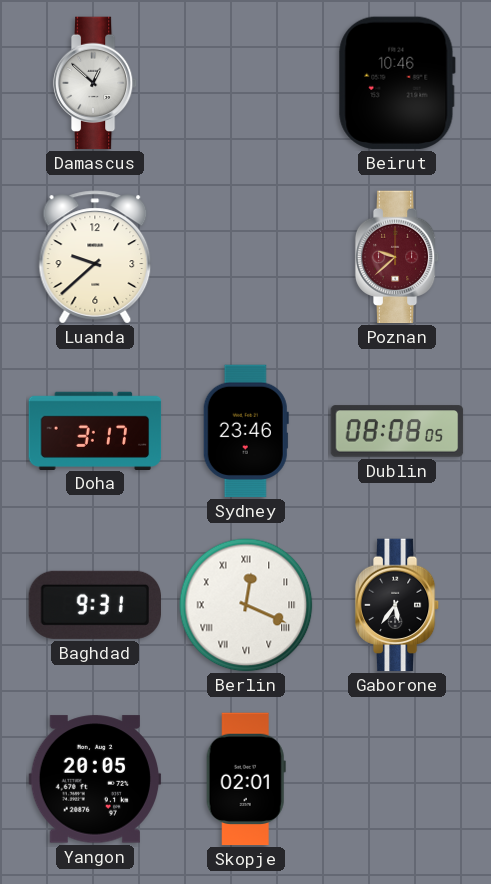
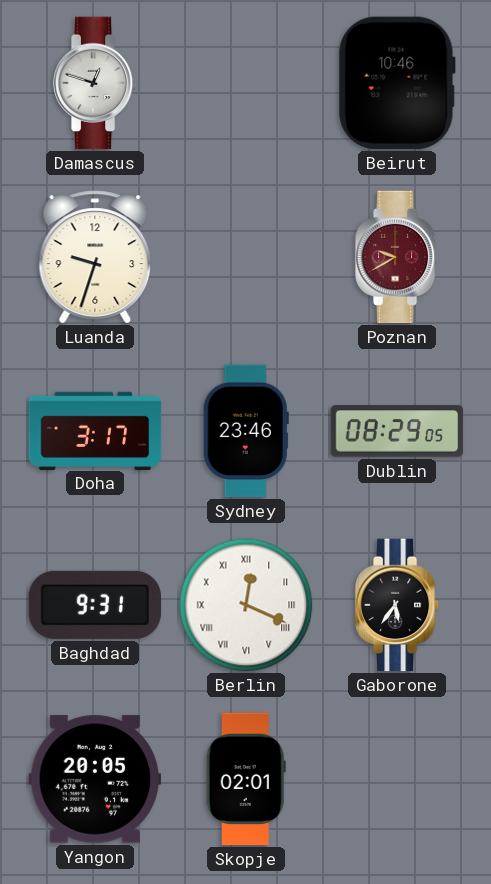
Damascus: 12:52 -> 12:48
Luanda: 9:38 -> 9:33
Poznan: 9:38 -> 9:40
Dublin: 08:08 -> 08:29
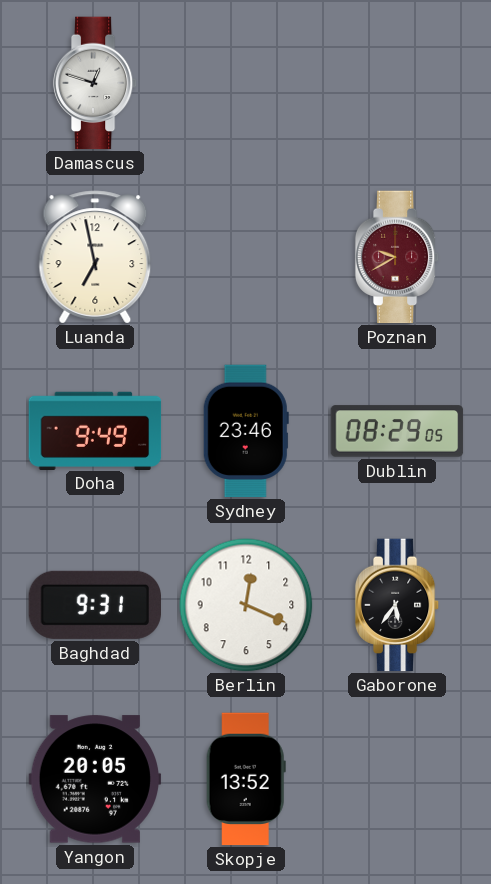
Beirut: 10:46 -> none
Luanda: 9:33 -> 6:58
Doha: 3:17 -> 9:49
Berlin numerals: Roman -> Arabic
Skopje: 02:01 -> 13:52
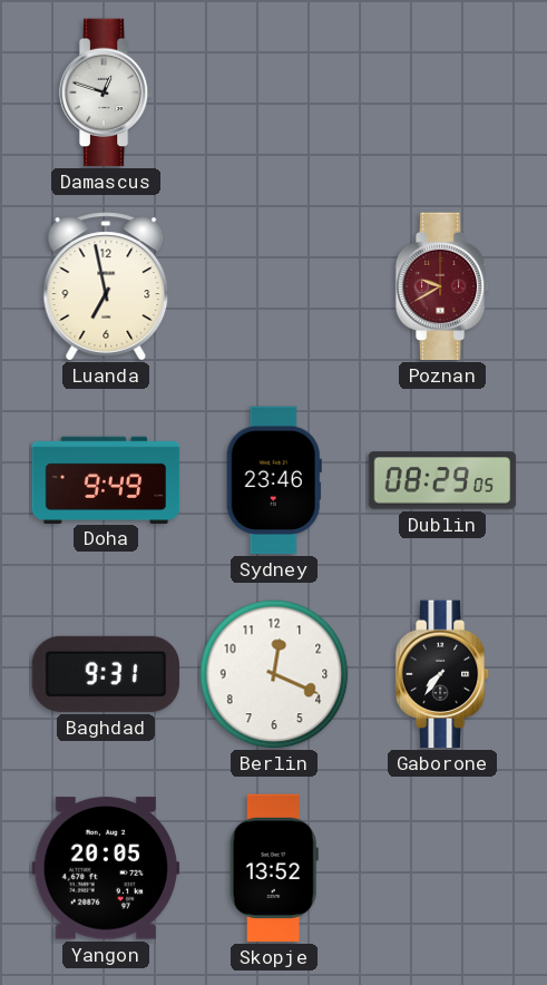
Gaborone: 5:36 -> 7:36
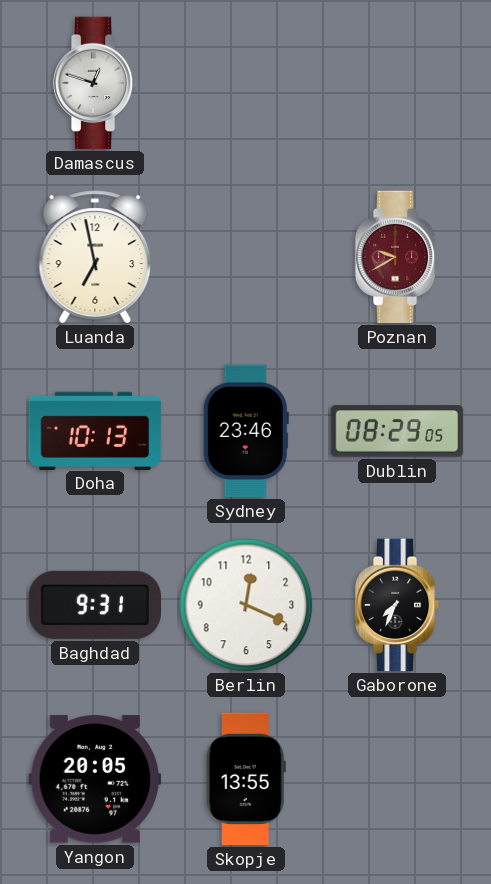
Doha: 9:49 -> 10:13
Gaborone: 7:36 -> 7:34
Skopje: 13:52 -> 13:55
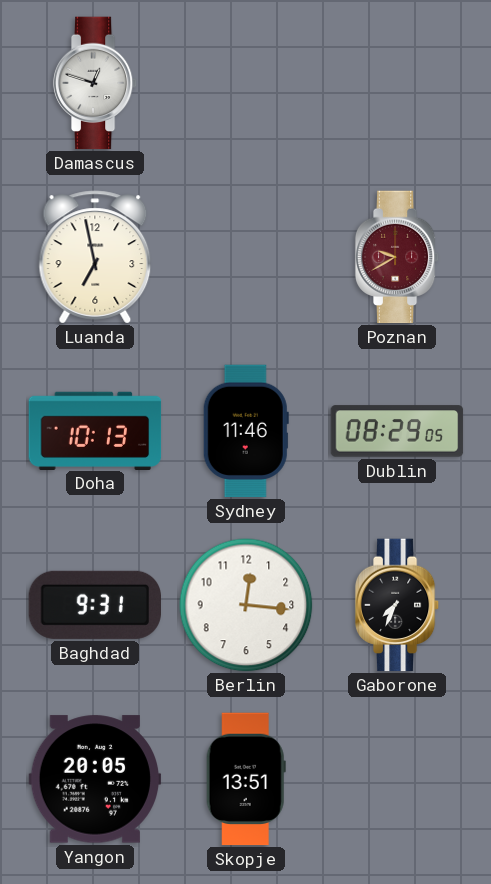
Sydney: 23:46 -> 11:46
Berlin: 12:19 -> 12:16
Skopje: 13:55 -> 13:51
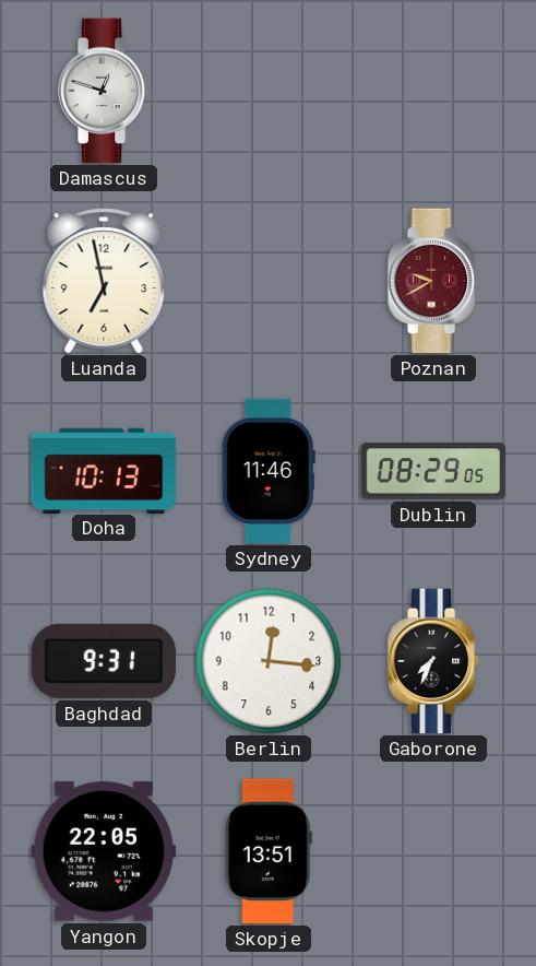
Yangon: 20:05 -> 22:05
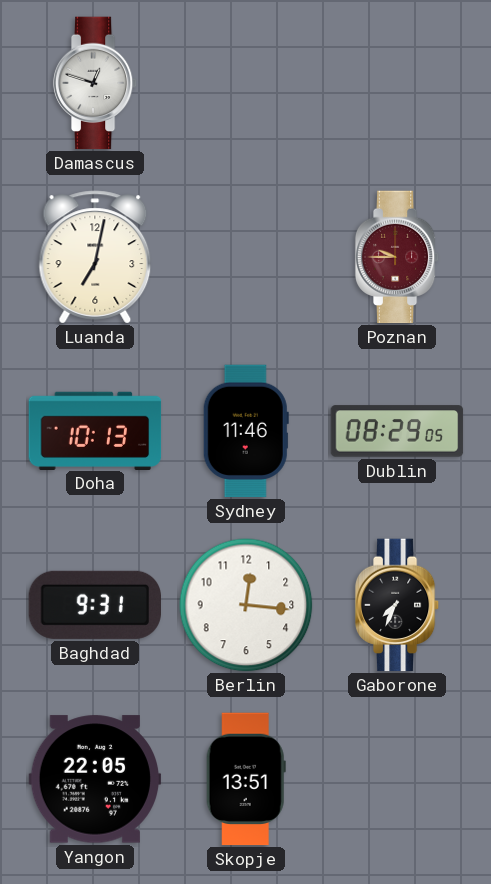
Luanda: 6:58 -> 7:02
Poznan: 9:40 -> 9:45
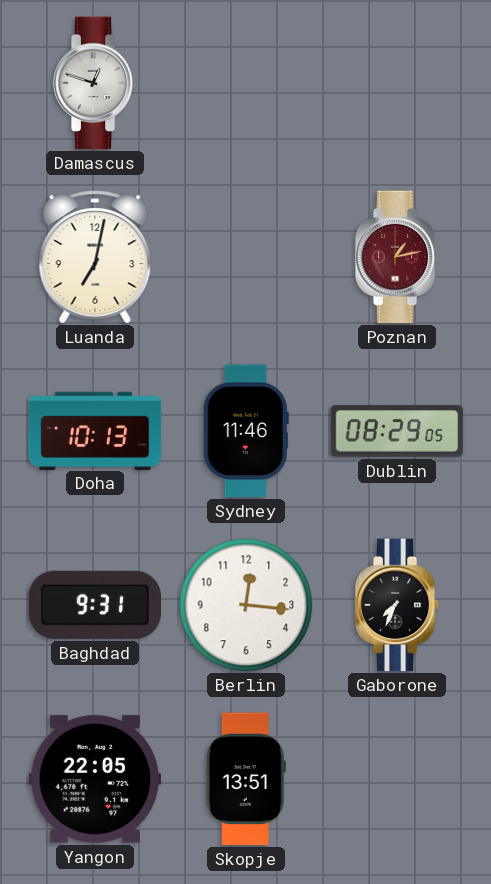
Poznan: 9:45 -> 1:13
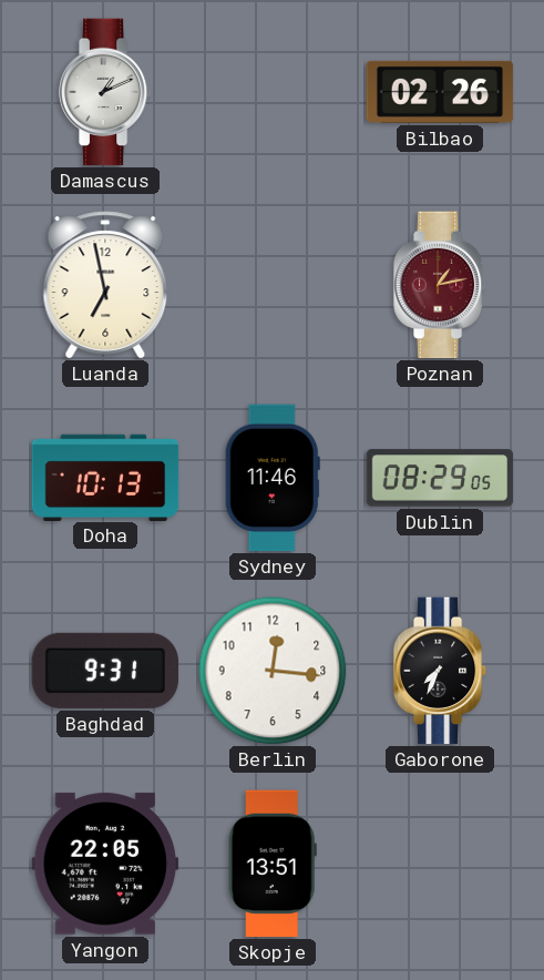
Damascus: 12:48 -> 1:11
Bilbao: none -> 02:26
Luanda: 7:02 -> 6:58
